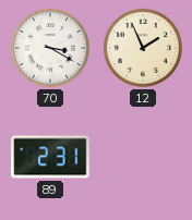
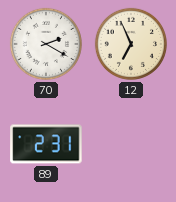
70: 3:20 -> 2:20
12: 1:56 -> 6:56
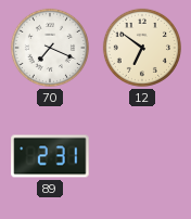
70: 2:20 -> 7:19
12: 6:56 -> 6:51
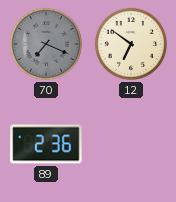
70 dial: white -> grey
89: 2:31 -> 2:36
